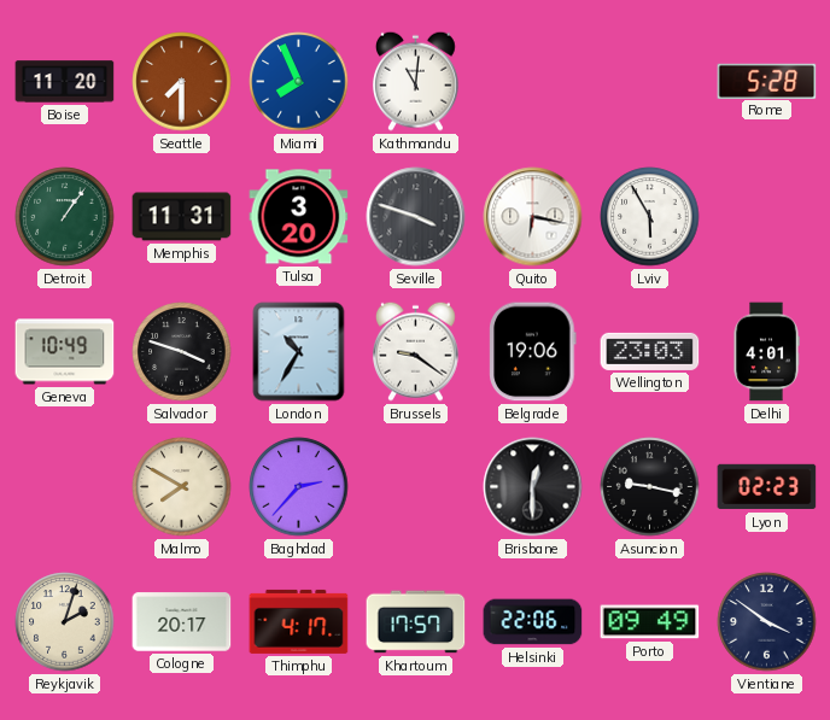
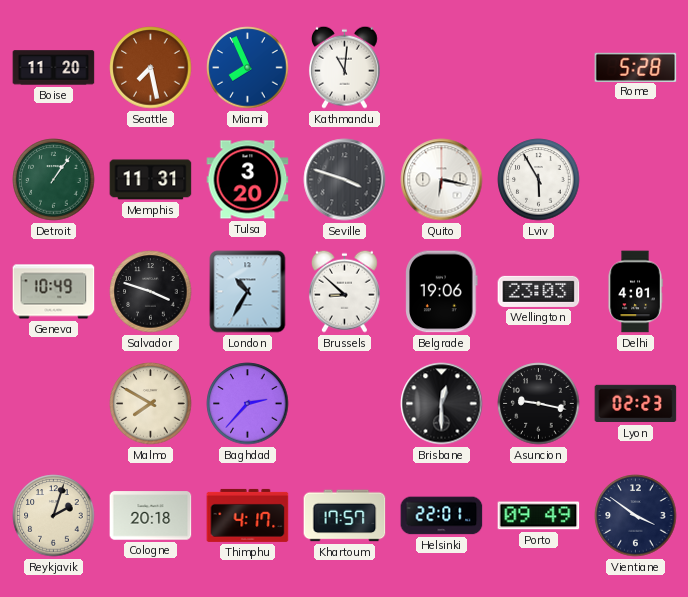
Seattle: 7:30 -> 7:28
Brussels: 9:21 -> 8:52
Cologne: 20:17 -> 20:18
Helsinki: 22:06 -> 22:01
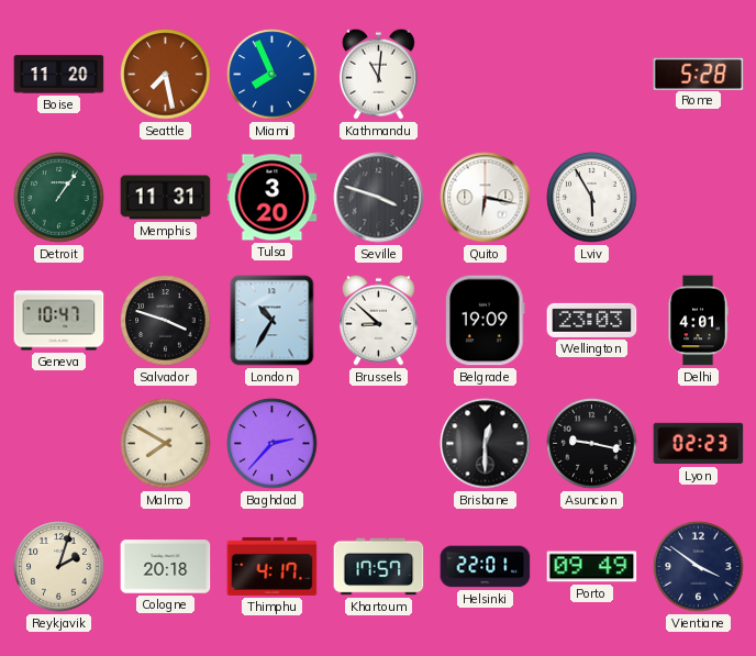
Geneva: 10:49 -> 10:47
Belgrade: 19:06 -> 19:09
